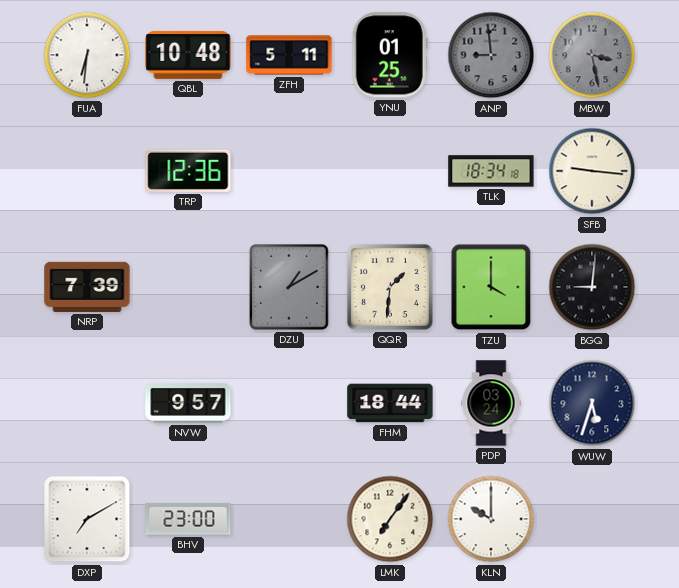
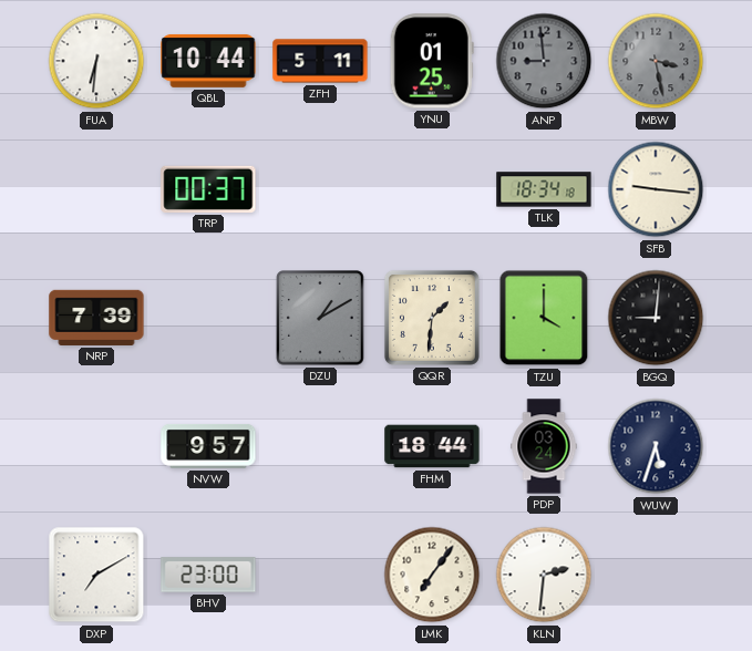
QBL: 10:48 -> 10:44
TRP: 12:36 -> 00:37
KLN: 10:00 -> 2:31
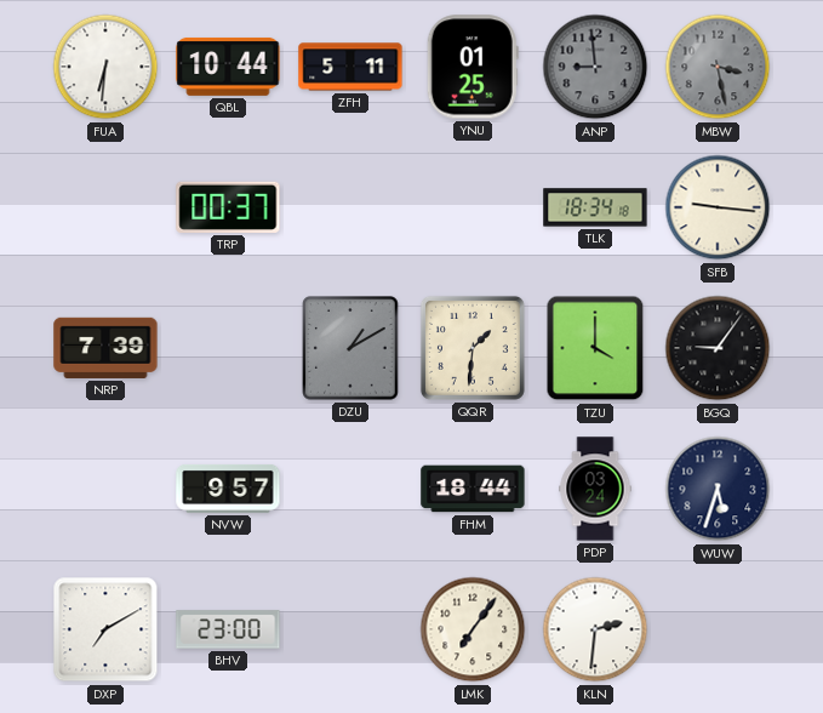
BGQ: 9:01 -> 9:06
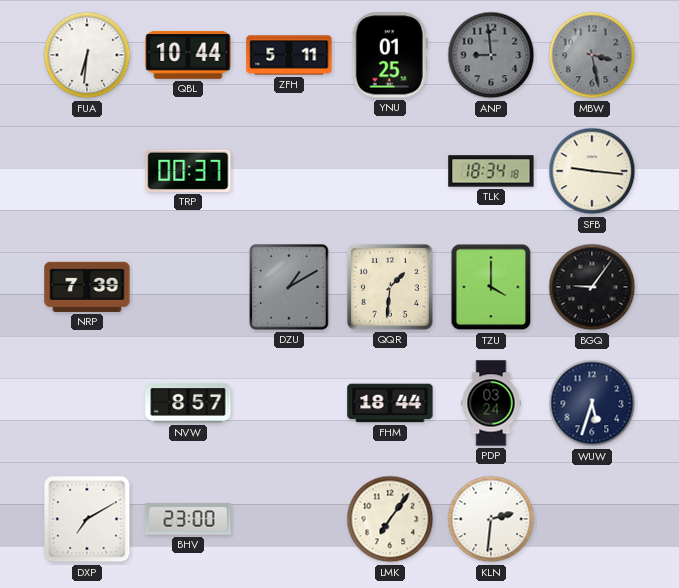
NVW: 9:57 -> 8:57
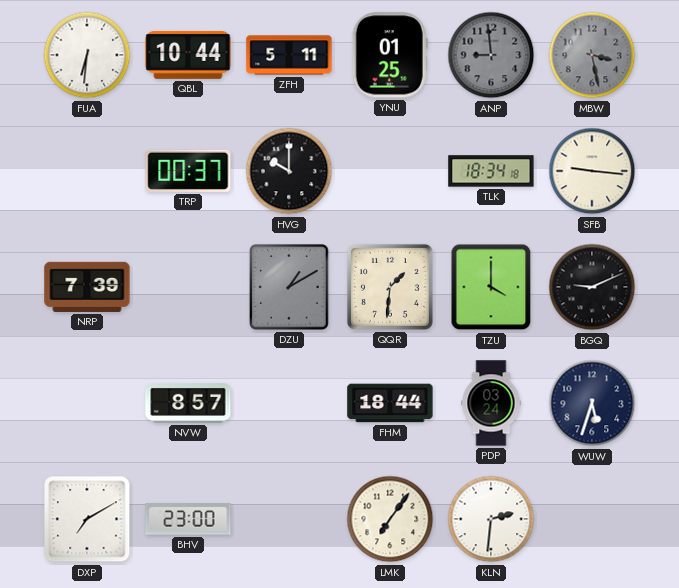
HVG: none -> 10:00
BGQ: 9:06 -> 9:11
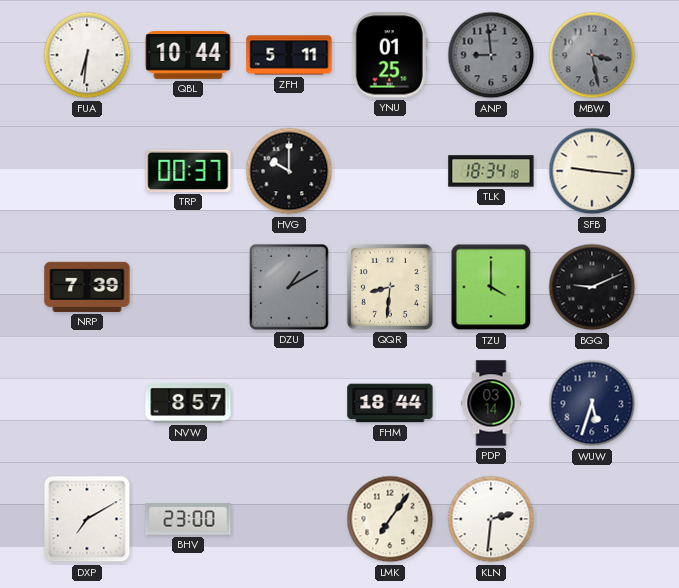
QQR: 1:31 -> 8:31
PDP: 03:24 -> 03:14
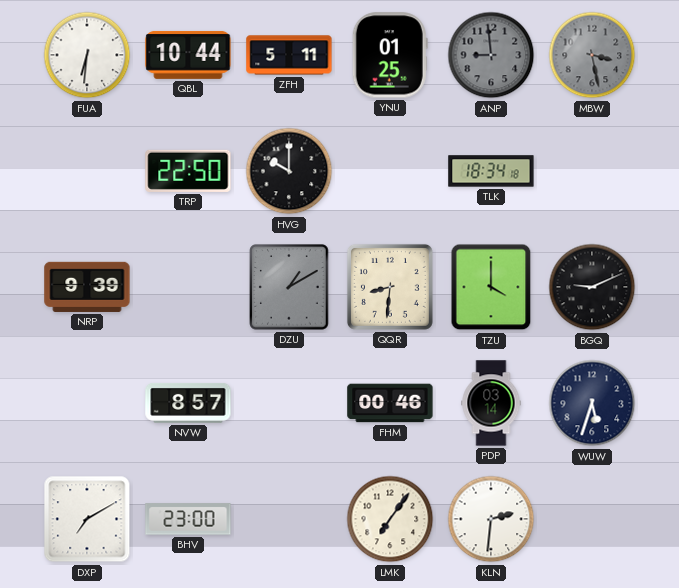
TRP: 00:37 -> 22:50
SFB: 9:16 -> none
NRP: 7:39 -> 9:39
FHM: 18:44 -> 00:46
